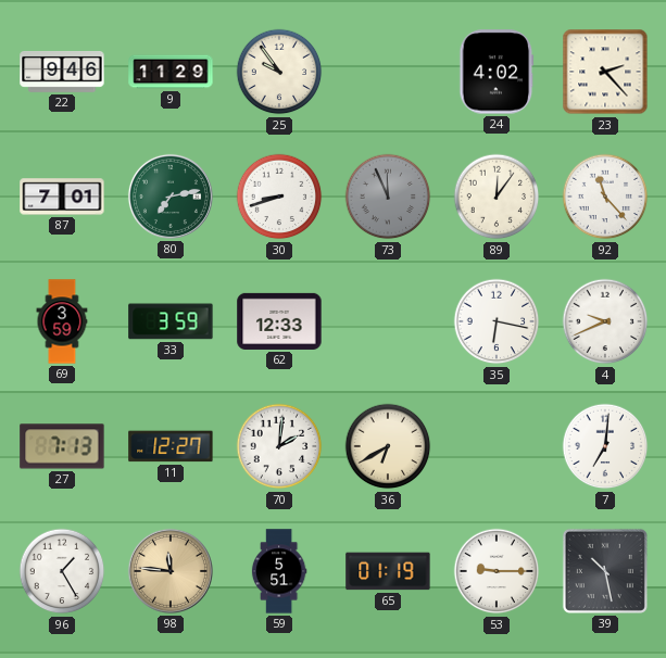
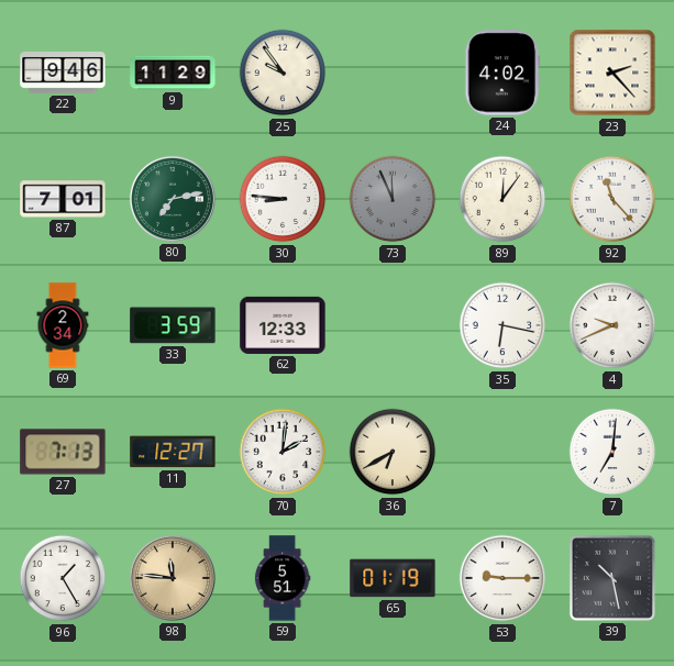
30: 8:42 -> 8:46
69: 3:59 -> 2:34
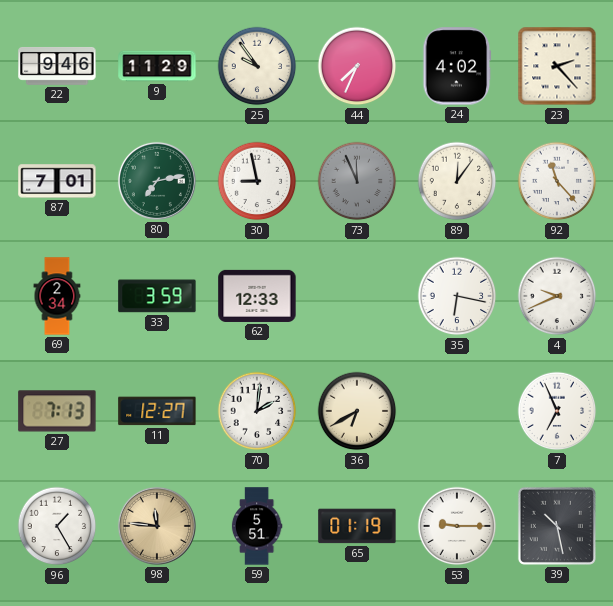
44: none -> 7:34
30: 8:46 -> 8:58
7: 7:01 -> 6:56
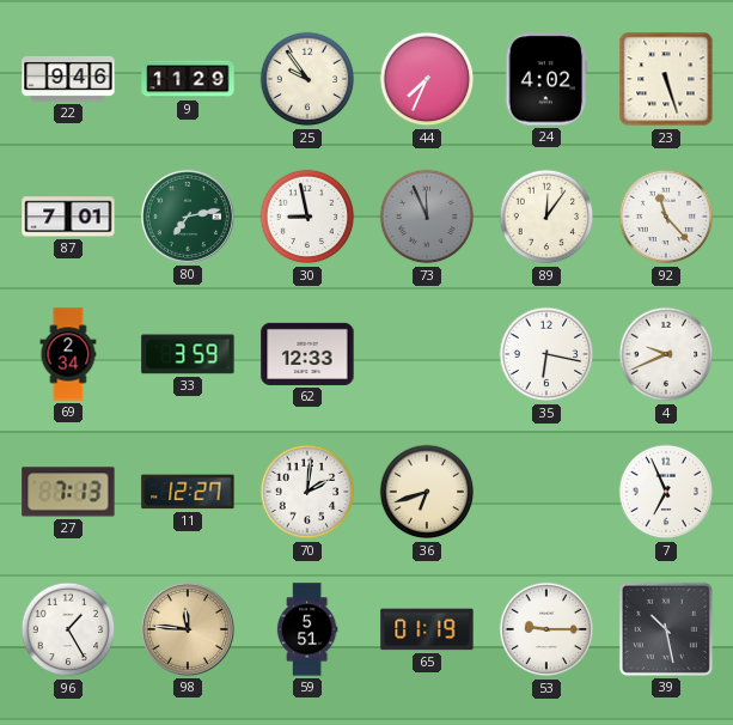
23: 2:23 -> 5:27
36: 6:40 -> 6:42
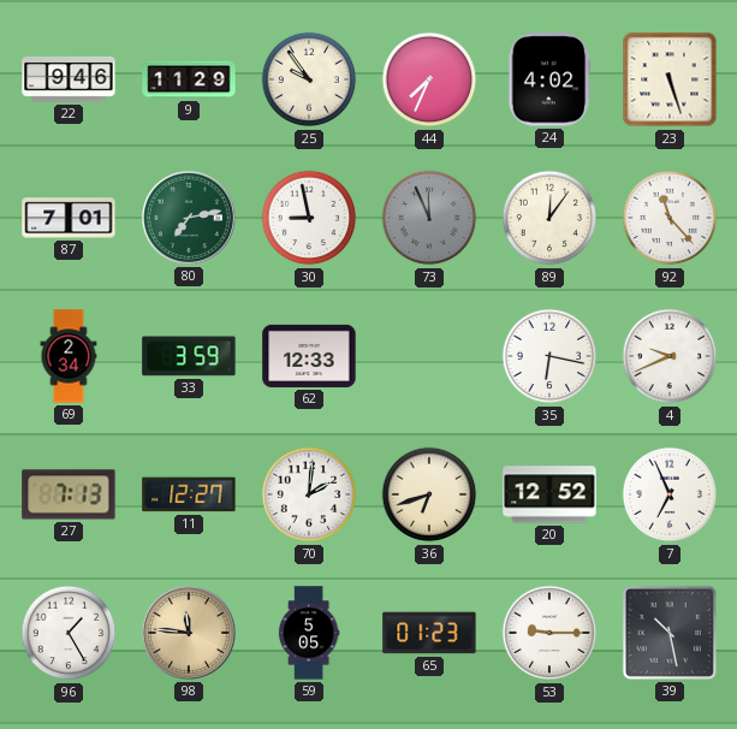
20: none -> 12:52
59: 5:51 -> 5:05
65: 01:19 -> 01:23
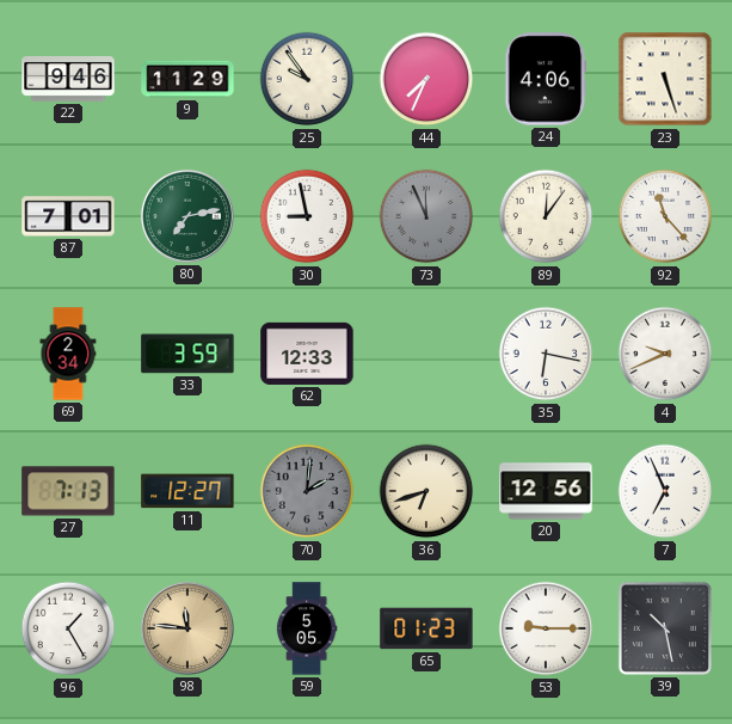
24: 4:02 -> 4:06
70 dial: white -> grey
20: 12:52 -> 12:56
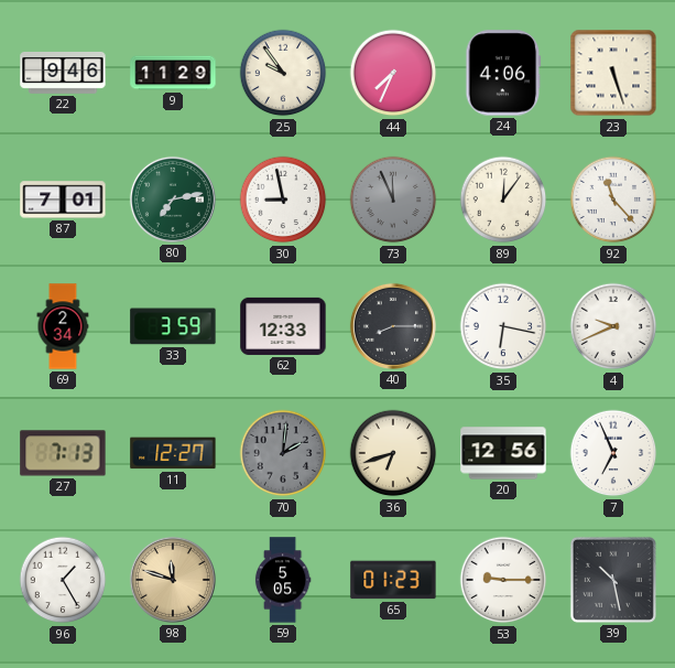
40: none -> 8:15
98: 11:46 -> 11:48
